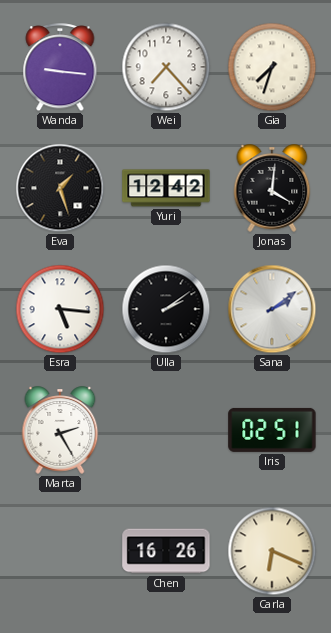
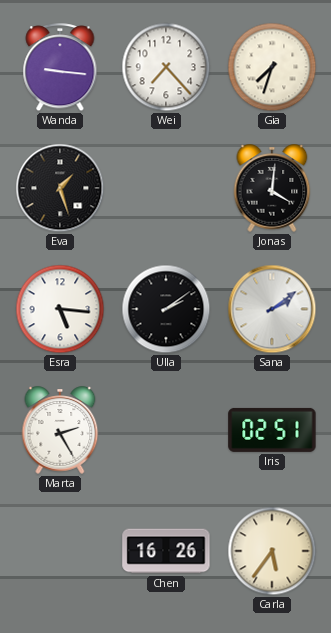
Yuri: 12:42 -> none
Carla: 6:19 -> 5:36
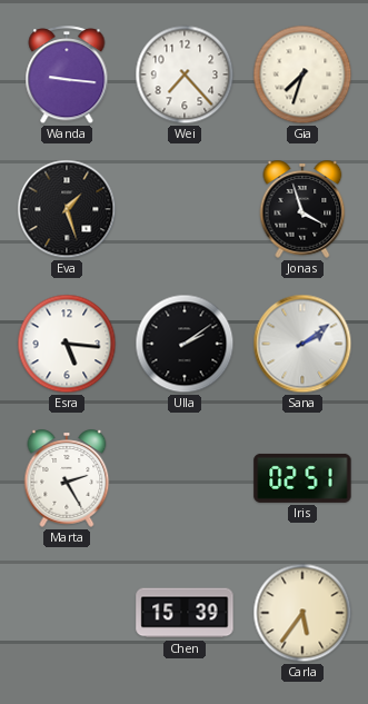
Jonas: 4:01 -> 3:57
Chen: 16:26 -> 15:39
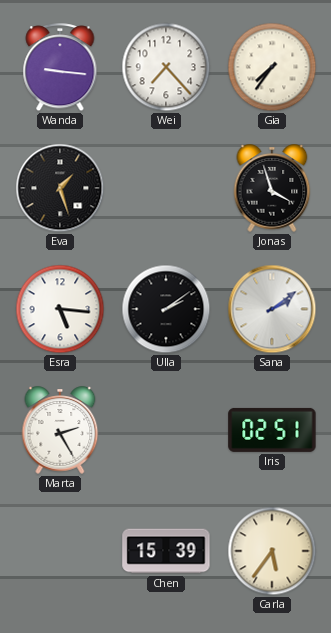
Gia: 7:33 -> 7:36
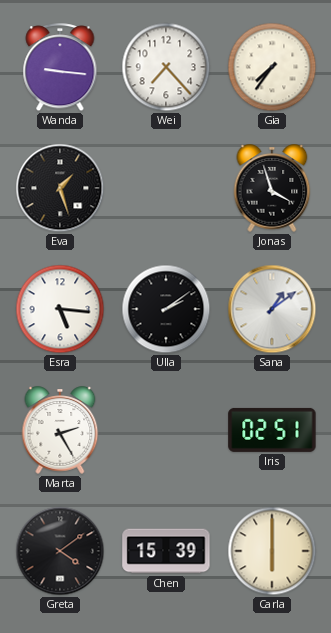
Sana: 2:09 -> 1:09
Greta: none -> 4:09
Carla: 5:36 -> 6:00
